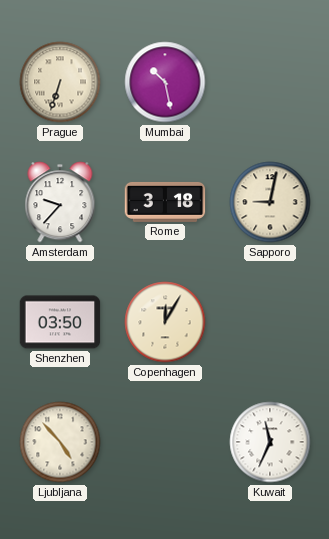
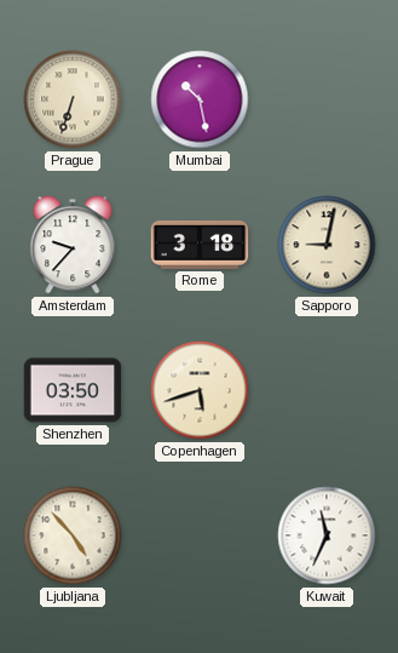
Copenhagen: 12:05 -> 5:42
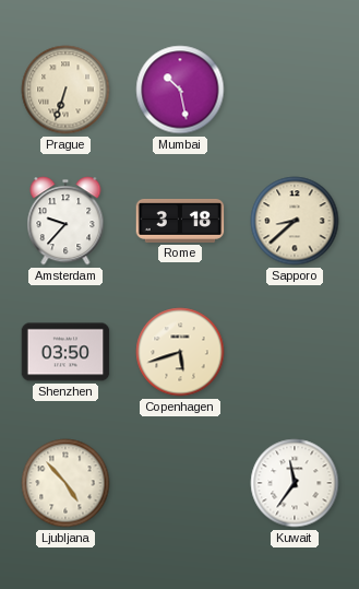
Sapporo: 9:02 -> 8:38
Kuwait: 11:34 -> 11:36
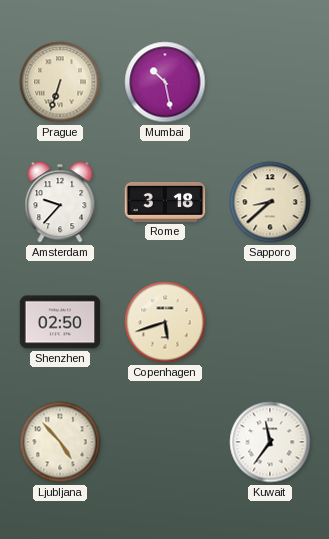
Shenzhen: 03:50 -> 02:50
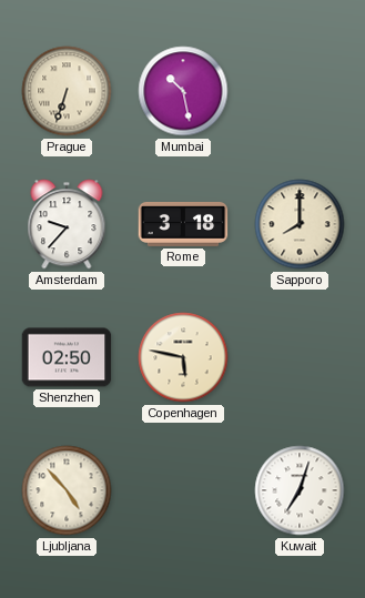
Sapporo: 8:38 -> 8:00
Copenhagen: 5:42 -> 5:47
Kuwait: 11:36 -> 7:03
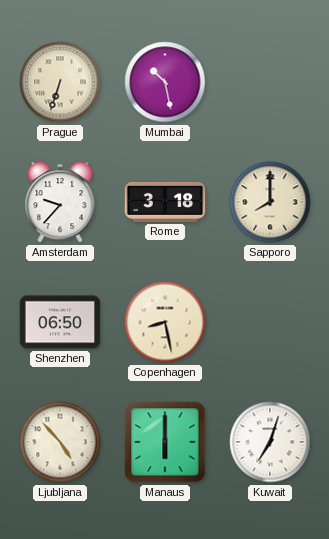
Shenzhen: 02:50 -> 06:50
Copenhagen: 5:47 -> 8:28
Manaus: none -> 6:00
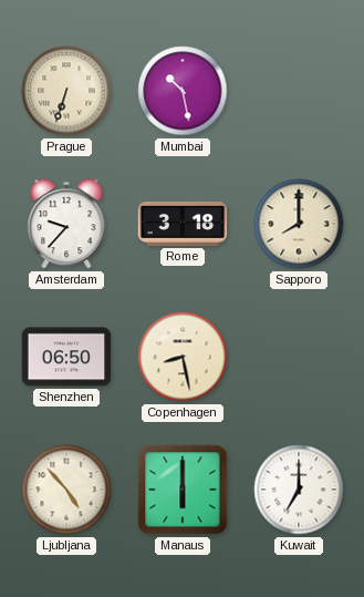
Kuwait: 7:03 -> 7:00
